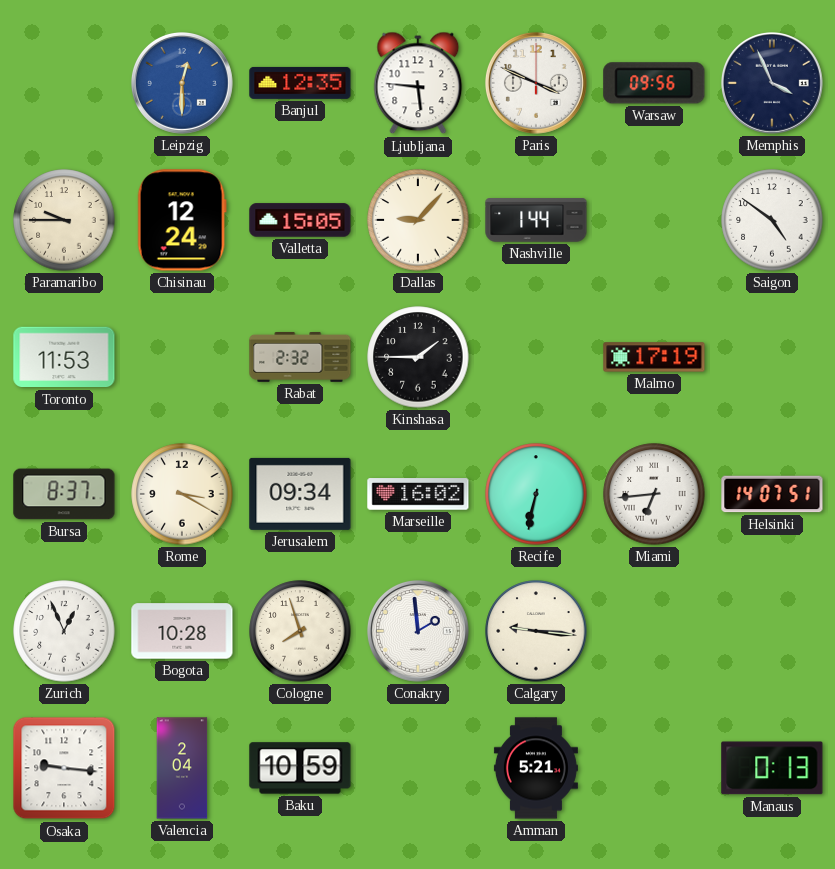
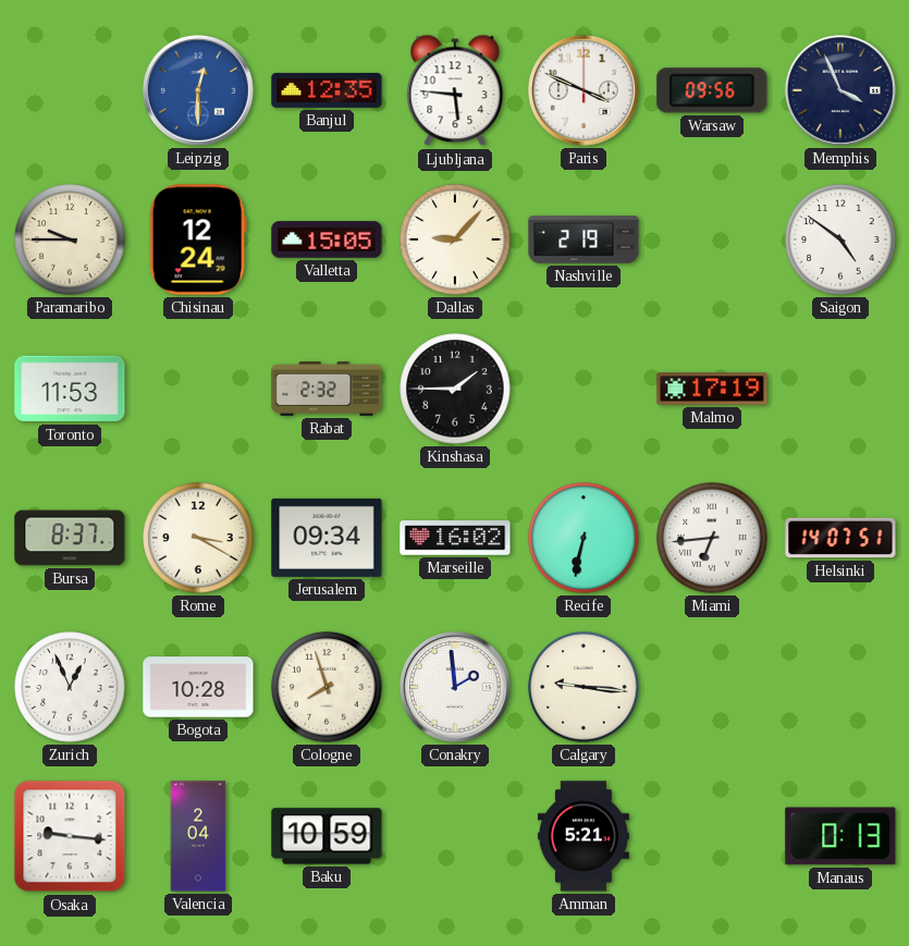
Nashville: 1:44 -> 2:19
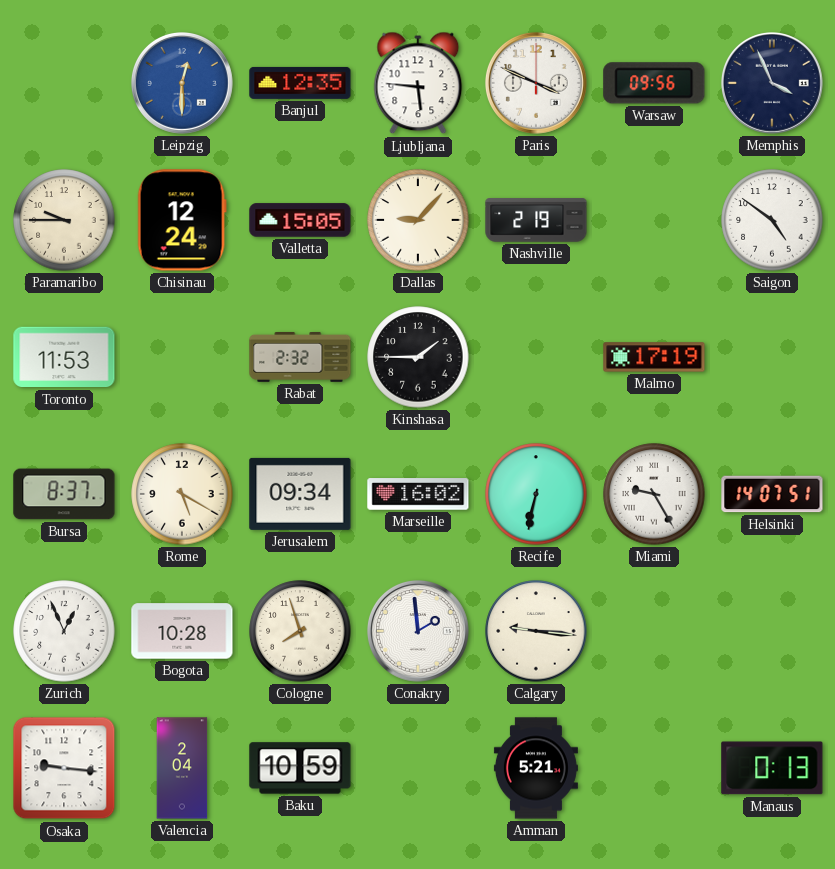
Rome: 3:20 -> 5:20
Miami: 6:44 -> 9:25
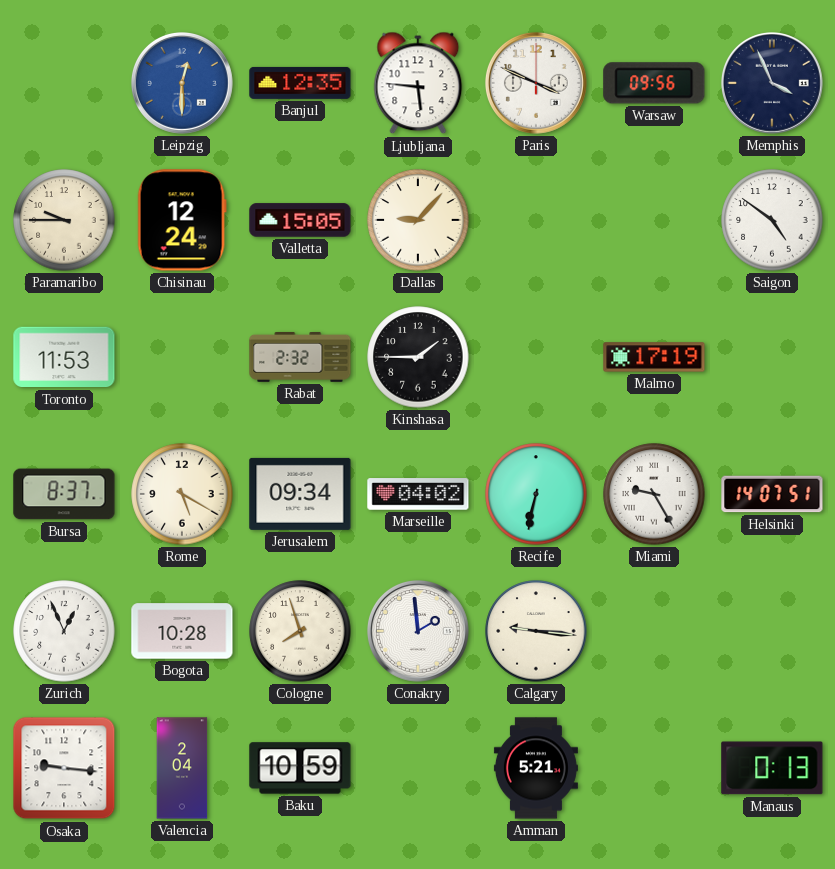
Nashville: 2:19 -> none
Marseille: 16:02 -> 04:02
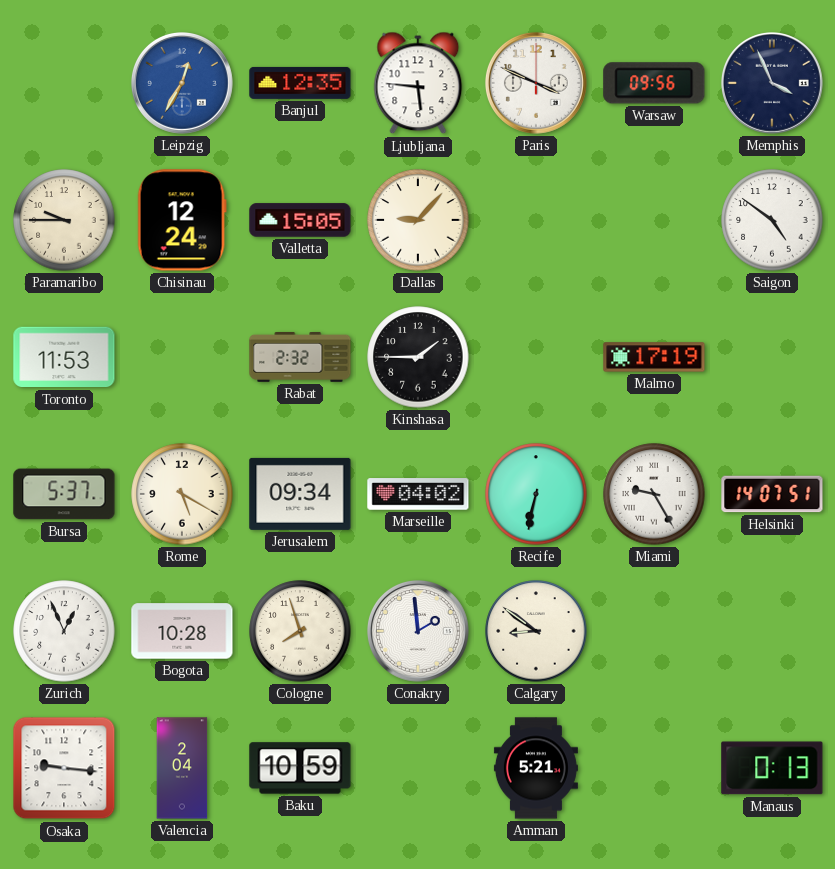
Leipzig: 12:30 -> 12:35
Bursa: 8:37 -> 5:37
Calgary: 9:16 -> 8:51
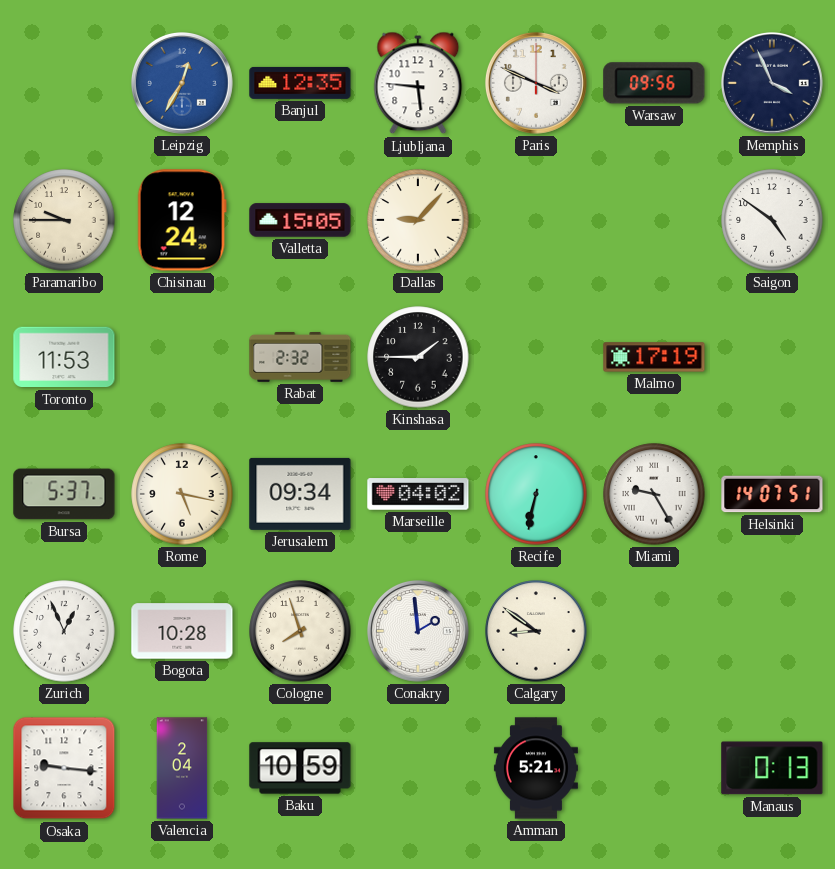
Rome: 5:20 -> 5:17
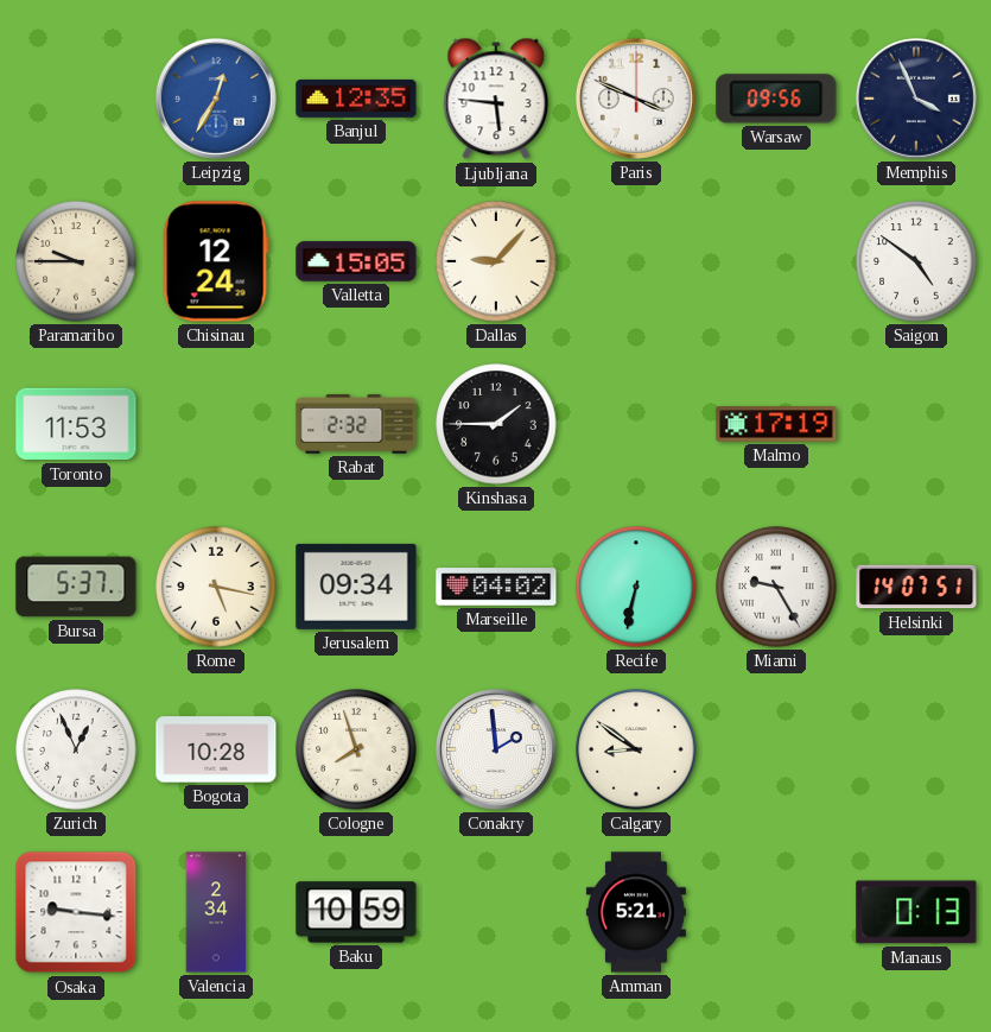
Valencia: 2:04 -> 2:34
